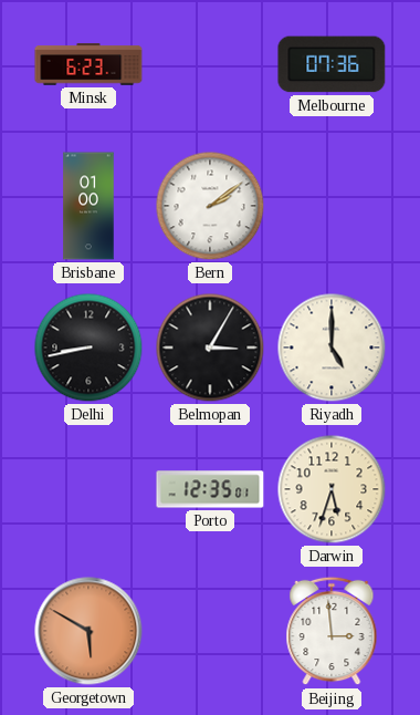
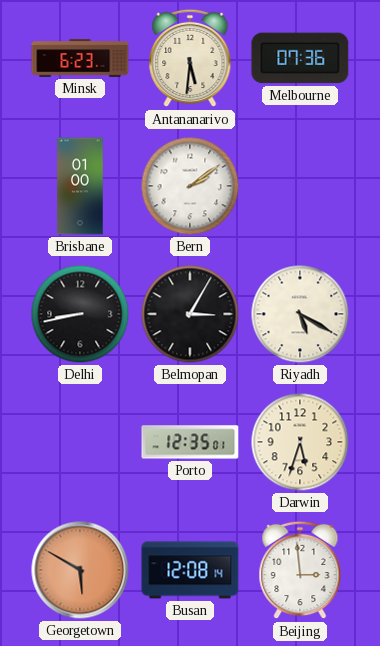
Antananarivo: none -> 5:31
Riyadh: 5:00 -> 5:20
Busan: none -> 12:08
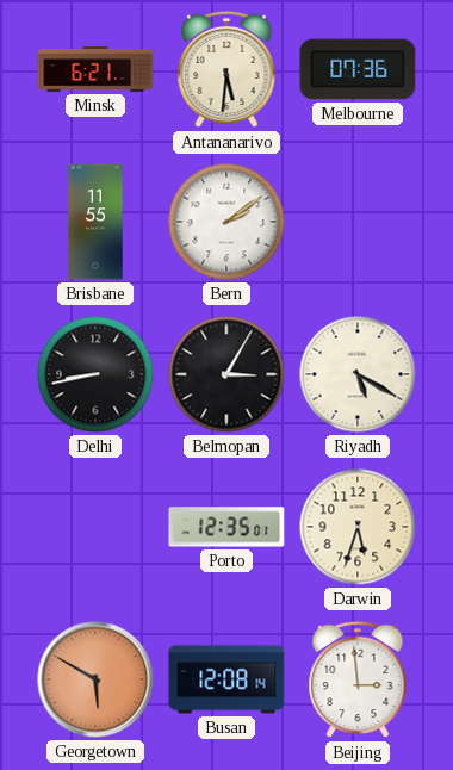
Minsk: 6:23 -> 6:21
Brisbane: 01:00 -> 11:55
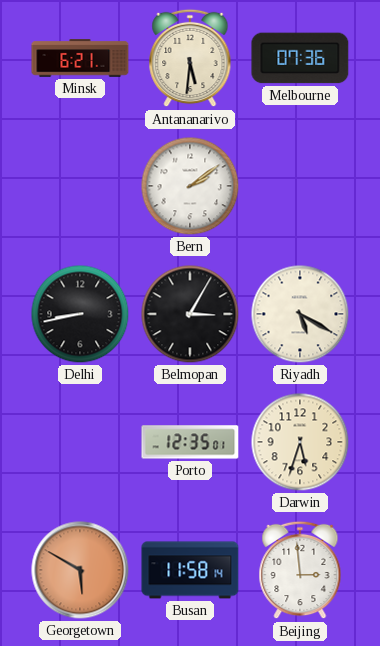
Brisbane: 11:55 -> none
Busan: 12:08 -> 11:58
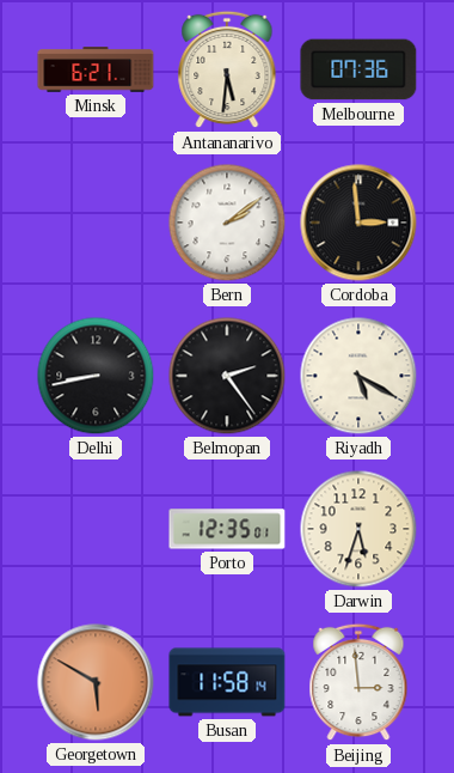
Cordoba: none -> 2:59
Belmopan: 3:05 -> 2:24
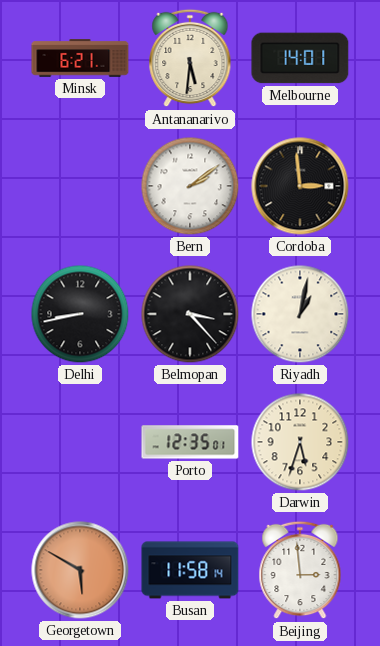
Melbourne: 07:36 -> 14:01
Belmopan: 2:24 -> 3:23
Riyadh: 5:20 -> 1:02
